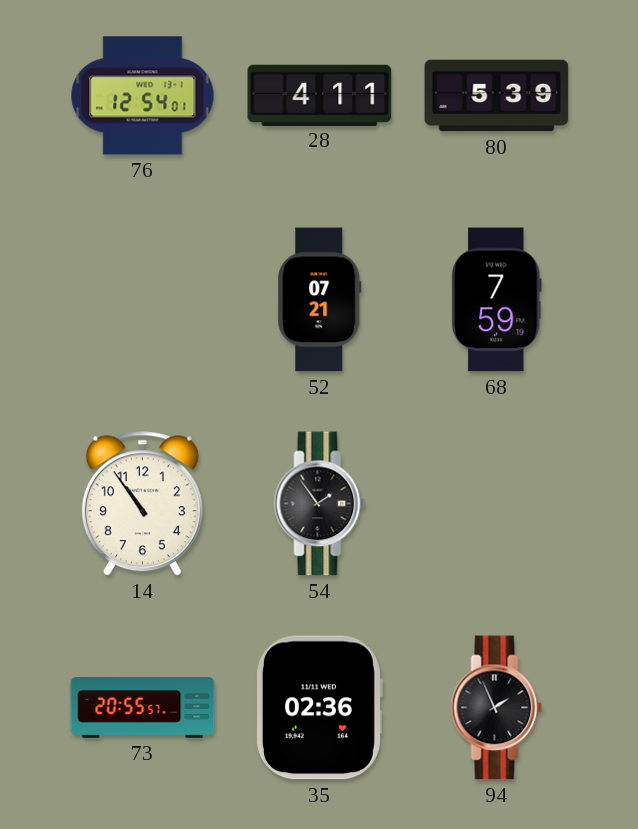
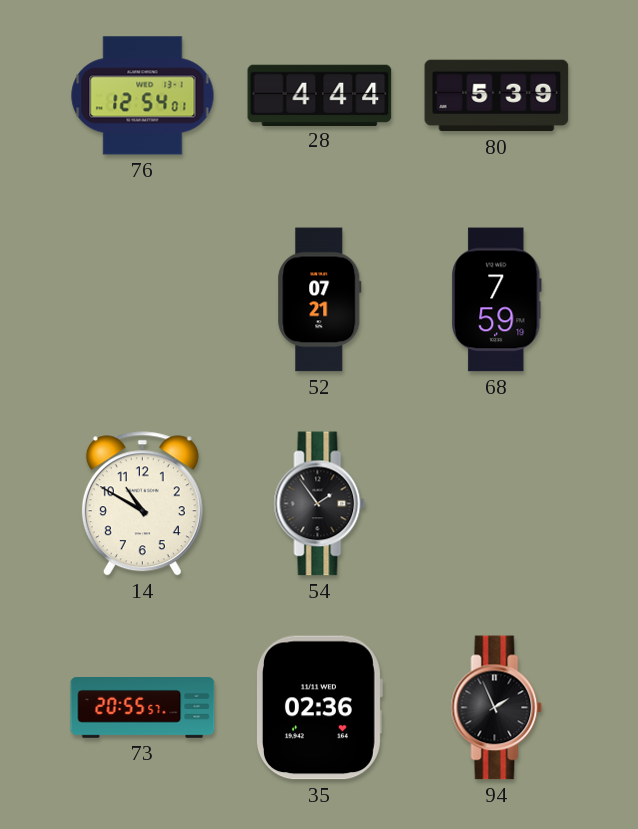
28: 4:11 -> 4:44
14: 10:54 -> 10:50
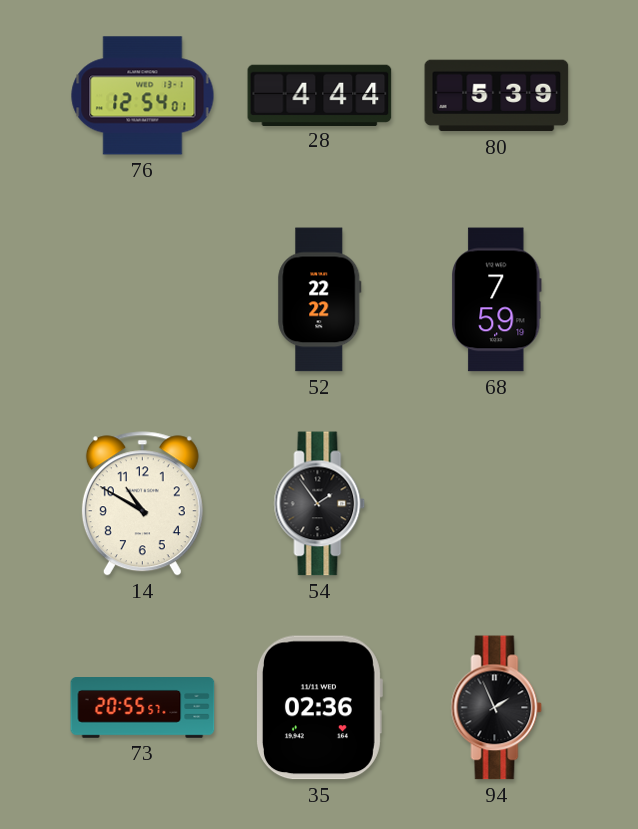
52: 07:21 -> 22:22
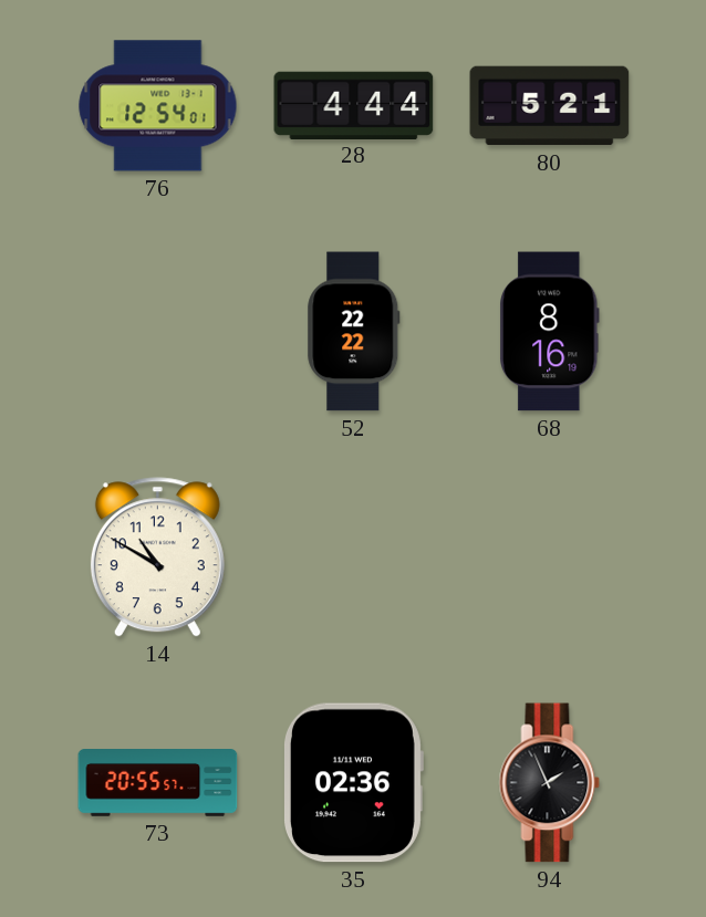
80: 5:39 -> 5:21
68: 7:59 -> 8:16
54: 1:54 -> none
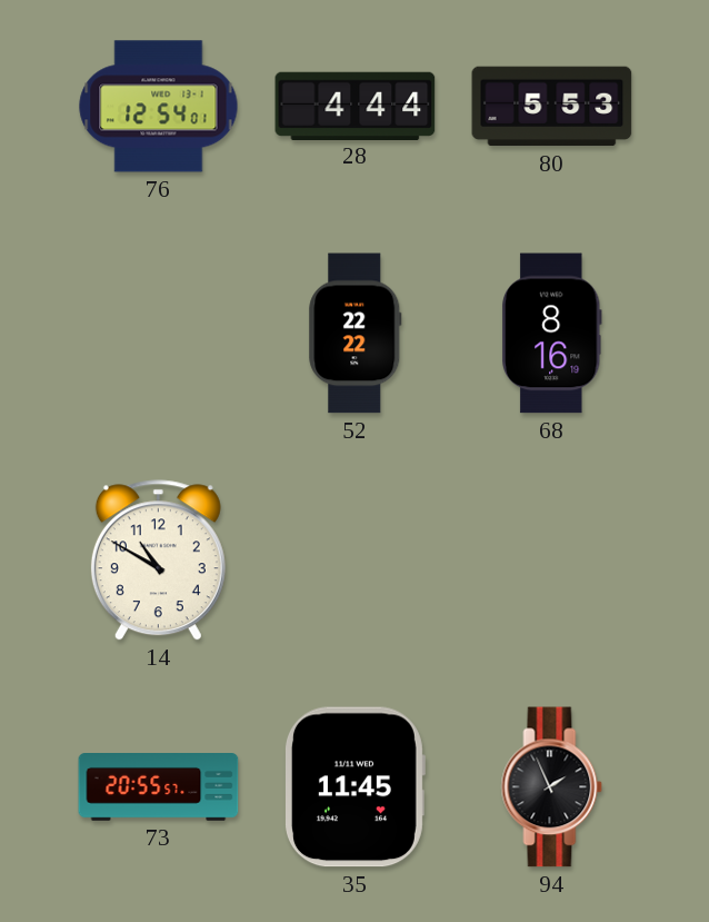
80: 5:21 -> 5:53
35: 02:36 -> 11:45
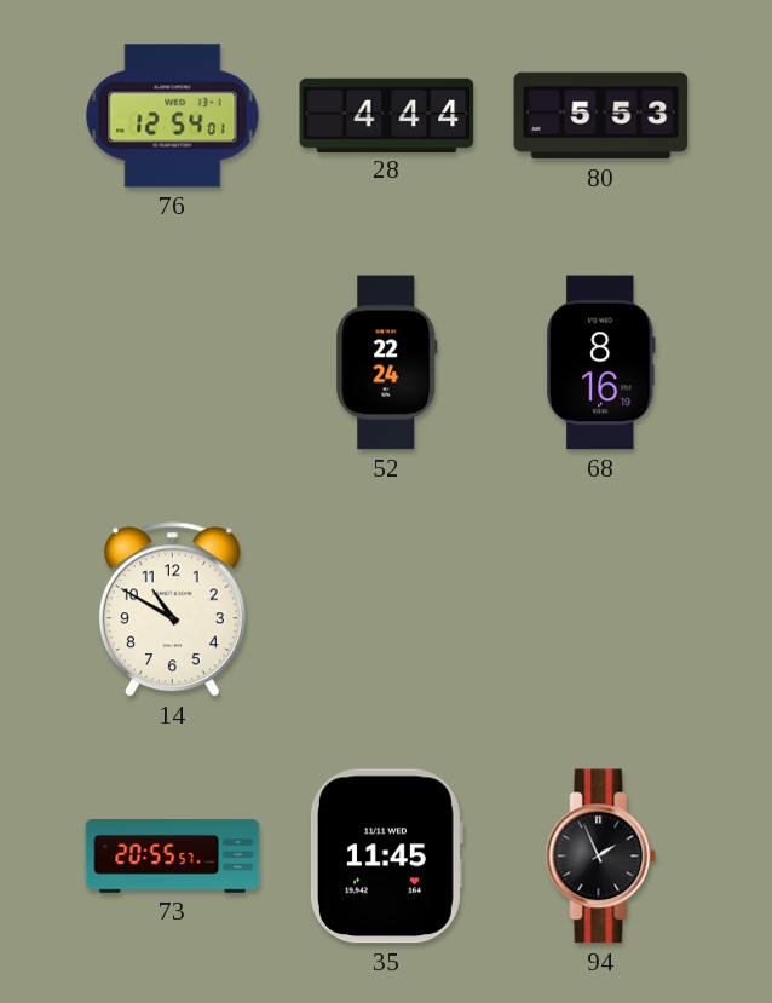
52: 22:22 -> 22:24
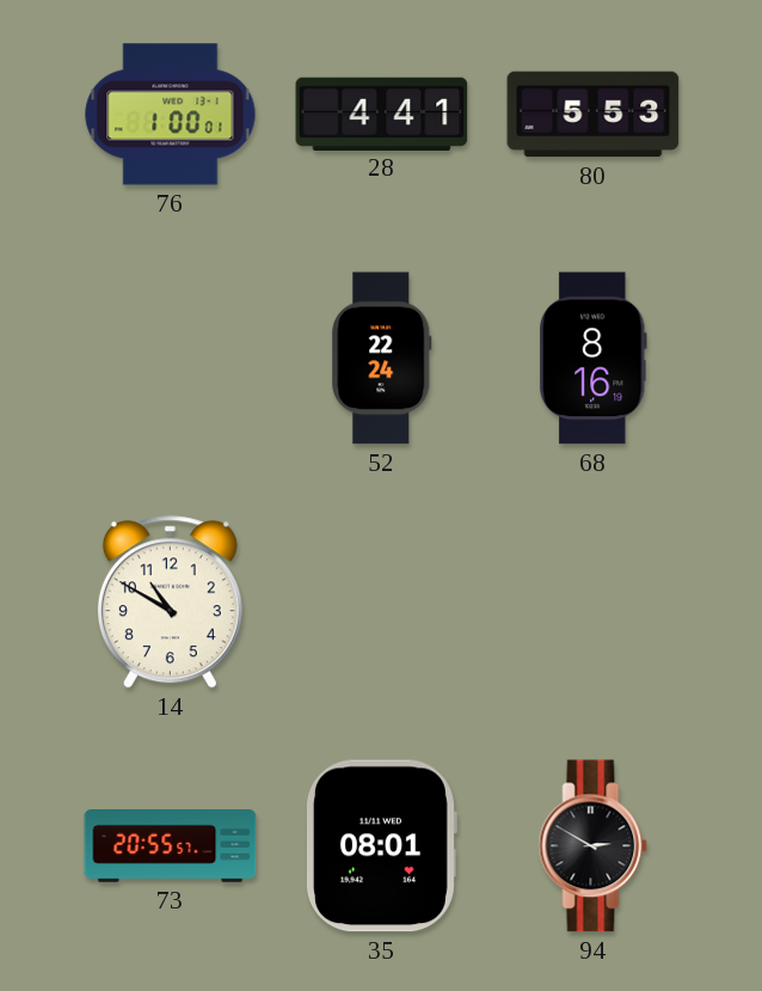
76: 12:54 -> 1:00
28: 4:44 -> 4:41
35: 11:45 -> 08:01
94: 1:56 -> 2:50
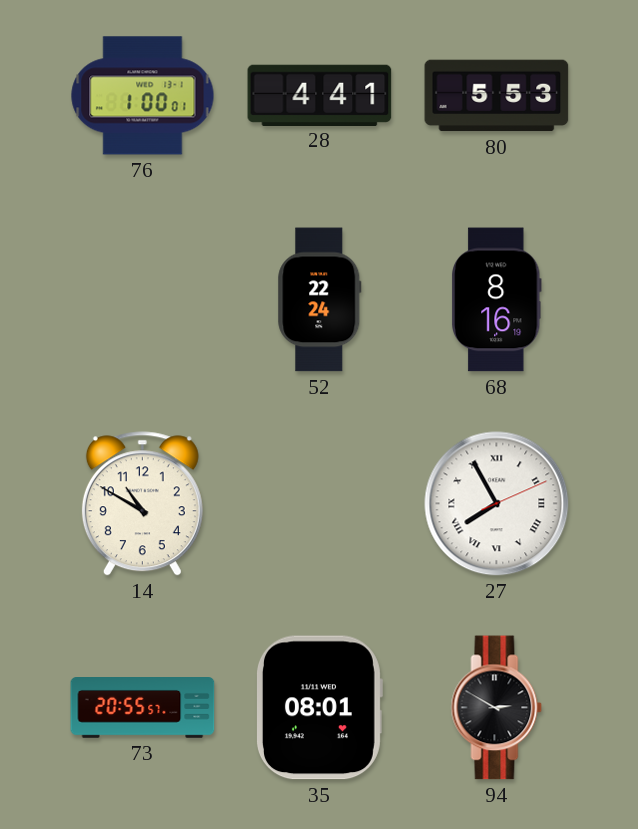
27: none -> 7:55
